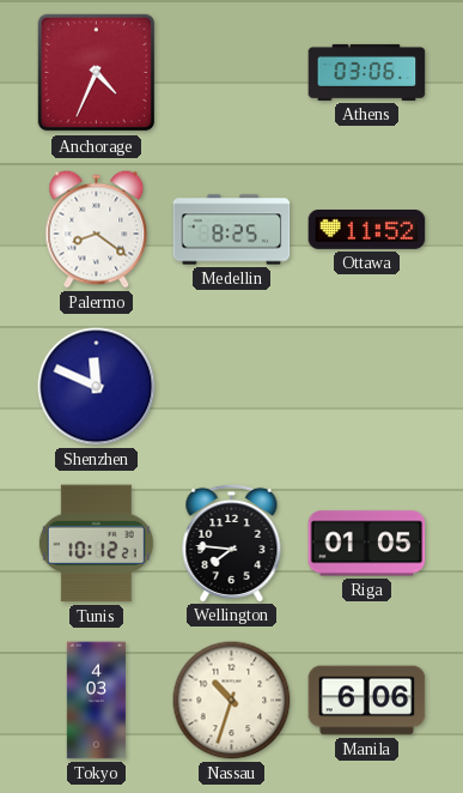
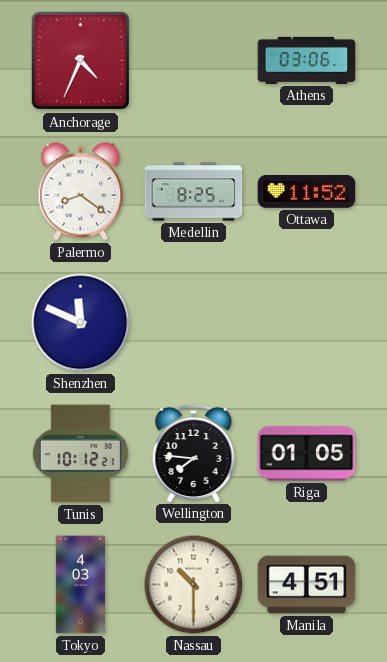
Nassau: 10:33 -> 10:30
Manila: 6:06 -> 4:51
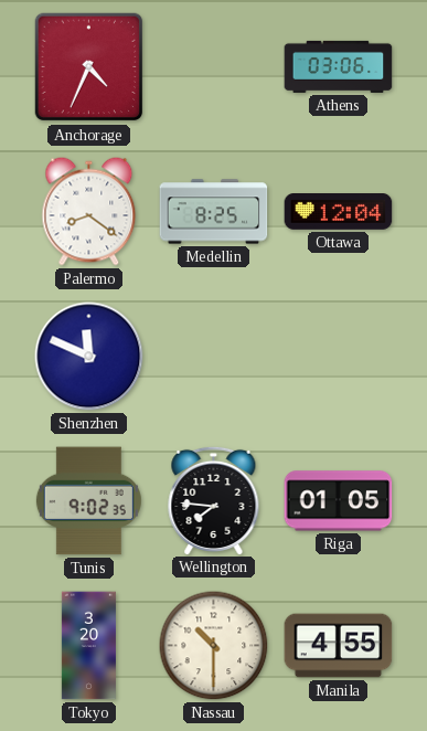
Ottawa: 11:52 -> 12:04
Tunis: 10:12 -> 9:02
Tokyo: 4:03 -> 3:20
Manila: 4:51 -> 4:55
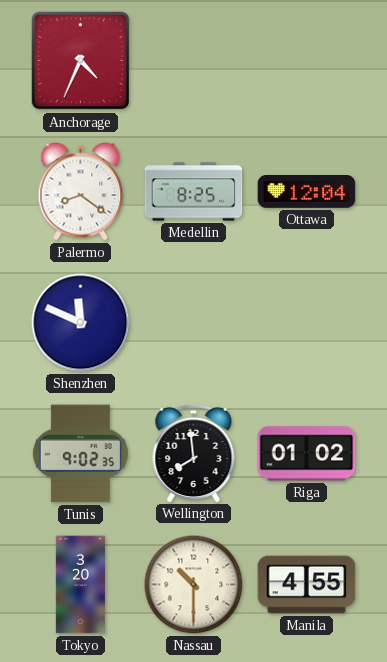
Athens: 03:06 -> none
Wellington: 7:46 -> 7:59
Riga: 01:05 -> 01:02
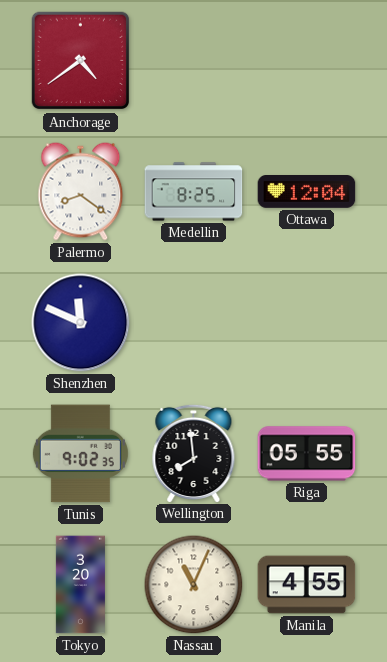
Anchorage: 4:34 -> 4:39
Riga: 01:02 -> 05:55
Nassau: 10:30 -> 11:04
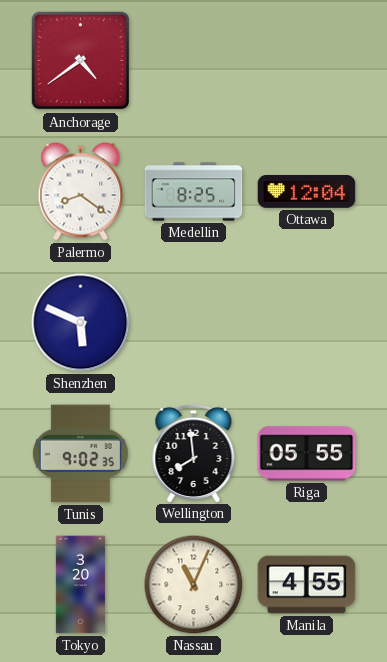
Shenzhen: 11:49 -> 5:49
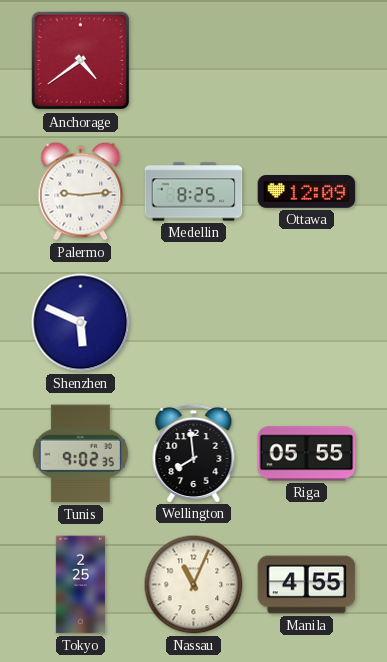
Palermo: 8:21 -> 9:14
Ottawa: 12:04 -> 12:09
Tokyo: 3:20 -> 2:25
